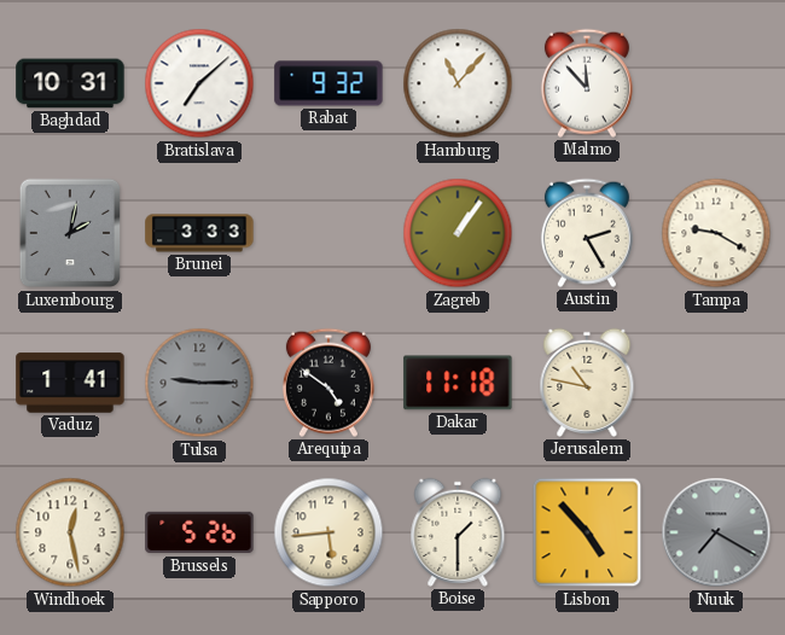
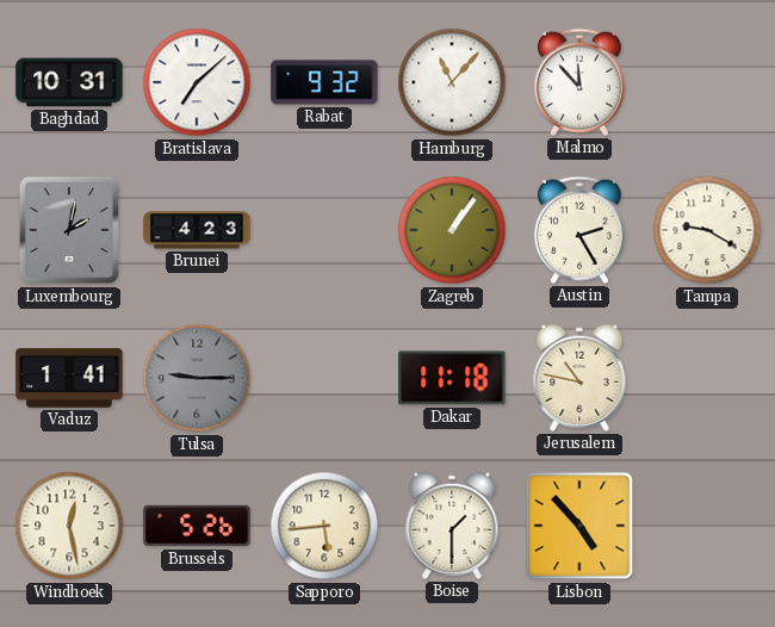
Brunei: 3:33 -> 4:23
Arequipa: 4:51 -> none
Nuuk: 7:20 -> none
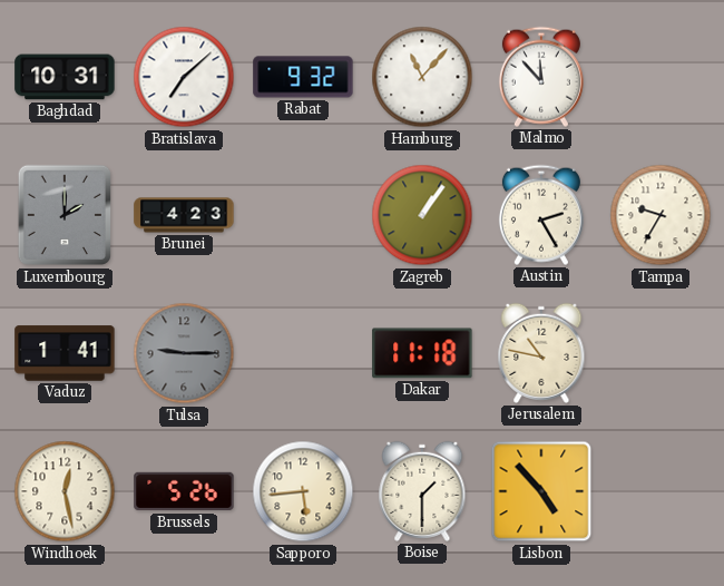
Luxembourg: 2:02 -> 2:00
Tampa: 9:20 -> 9:35
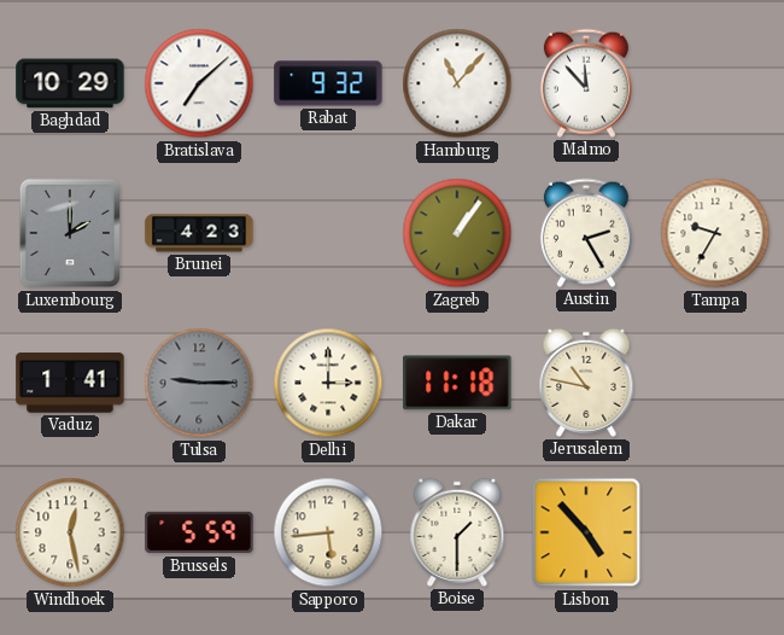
Baghdad: 10:31 -> 10:29
Delhi: none -> 3:00
Brussels: 5:26 -> 5:59
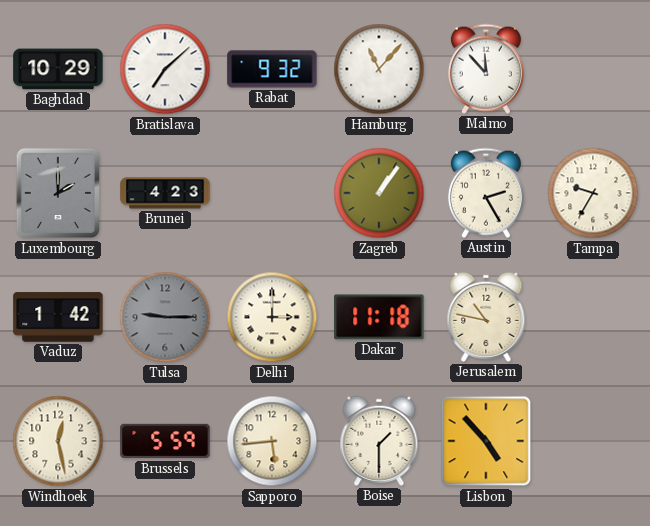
Vaduz: 1:41 -> 1:42
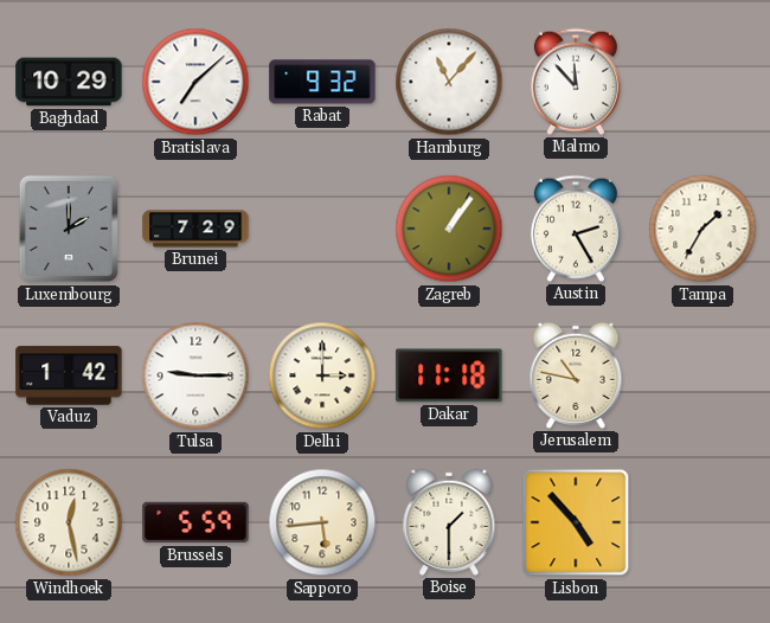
Brunei: 4:23 -> 7:29
Tampa: 9:35 -> 1:35
Tulsa dial: grey -> white
